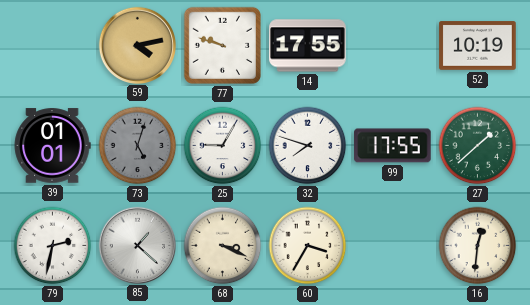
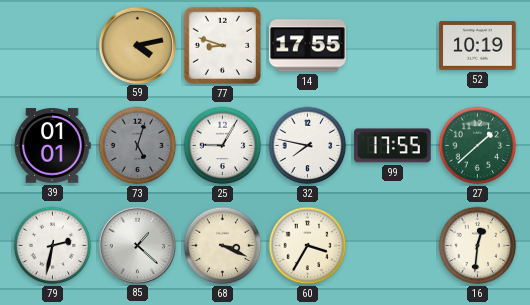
77: 9:48 -> 8:48
32: 7:48 -> 7:47
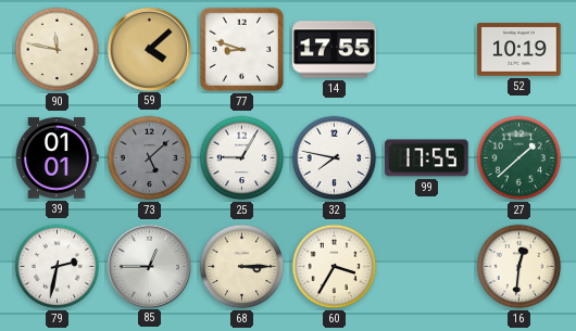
90: none -> 11:47
59: 4:13 -> 4:08
73: 5:03 -> 5:08
85: 1:22 -> 12:45
68: 3:19 -> 3:15
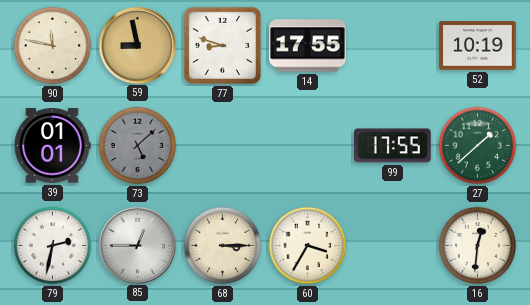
59: 4:08 -> 8:58
25: 9:05 -> none
32: 7:47 -> none
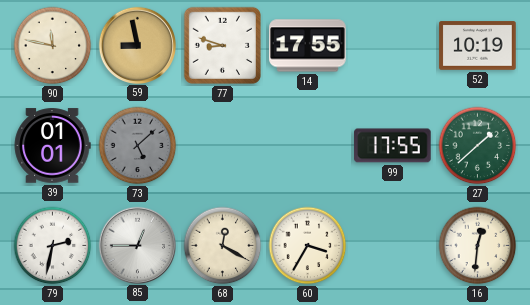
68: 3:15 -> 12:20
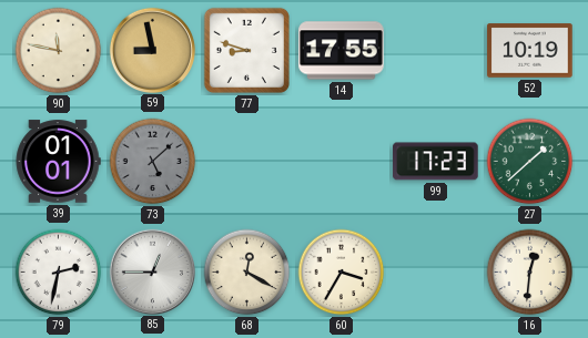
99: 17:55 -> 17:23
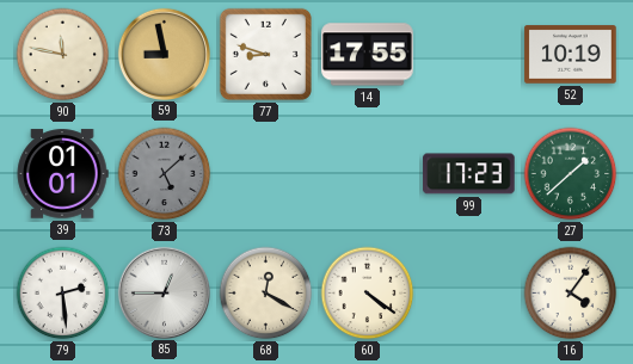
79: 2:32 -> 2:29
60: 3:35 -> 4:21
16: 12:31 -> 4:06
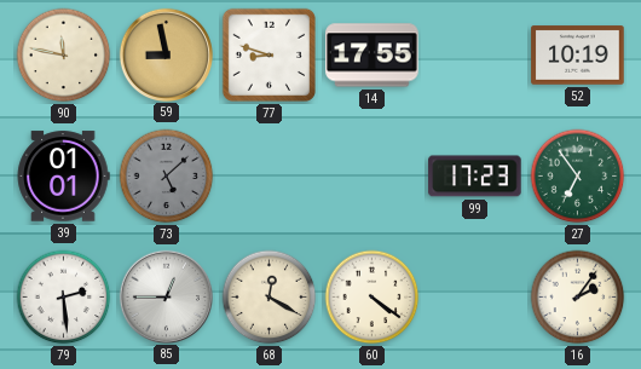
27: 1:38 -> 6:54
16: 4:06 -> 2:06
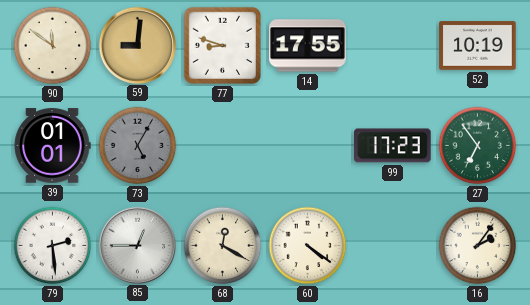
90: 11:47 -> 11:51
59: 8:58 -> 9:01
73: 5:08 -> 5:05
